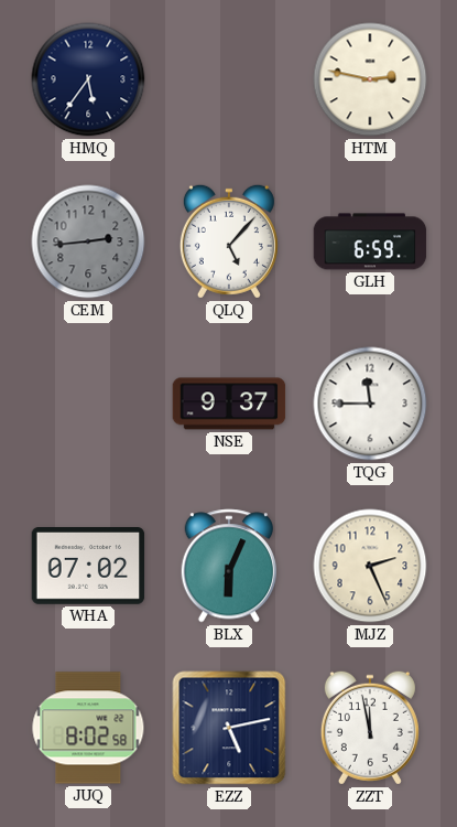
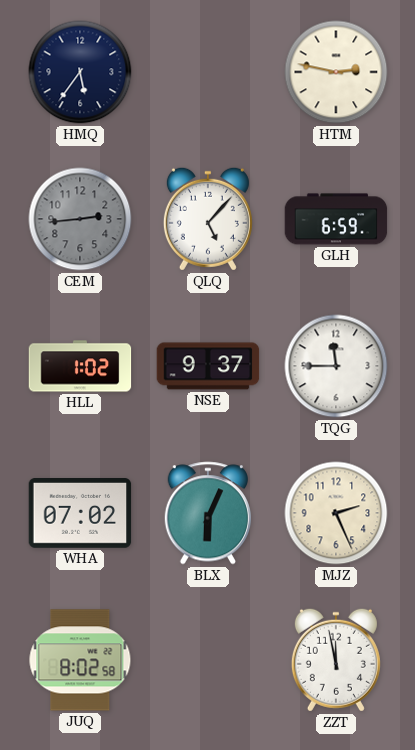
HLL: none -> 1:02
EZZ: 5:13 -> none
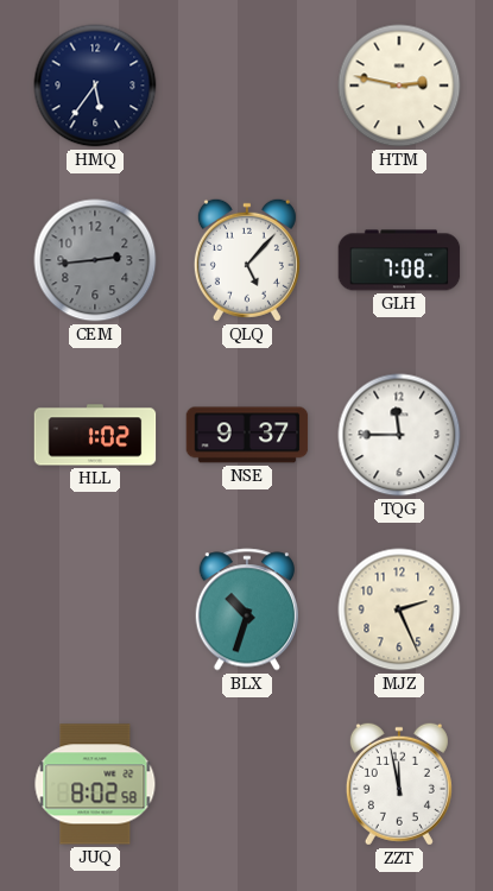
GLH: 6:59 -> 7:08
WHA: 07:02 -> none
BLX: 6:04 -> 10:33
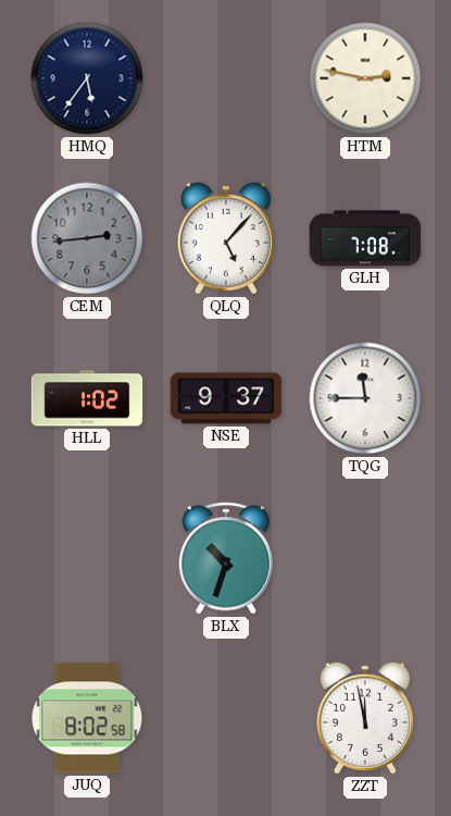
MJZ: 2:26 -> none
